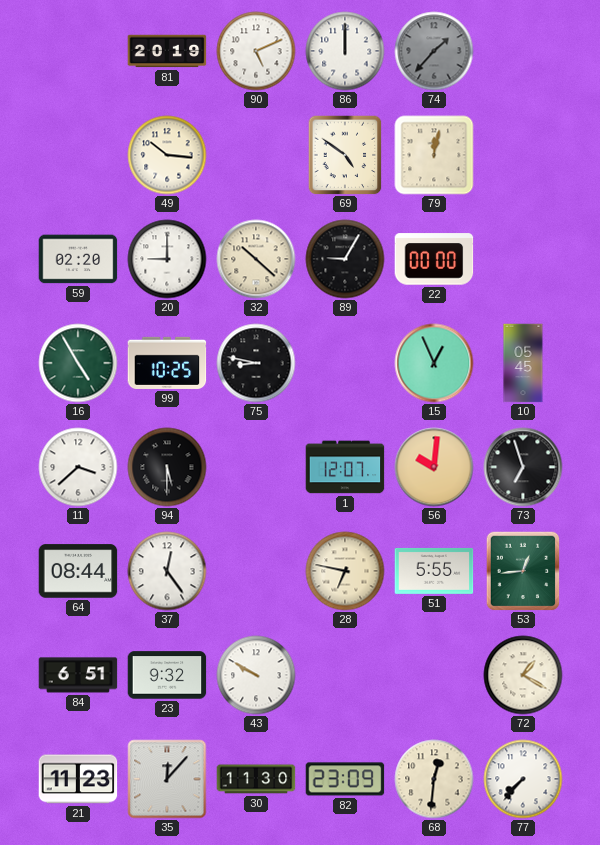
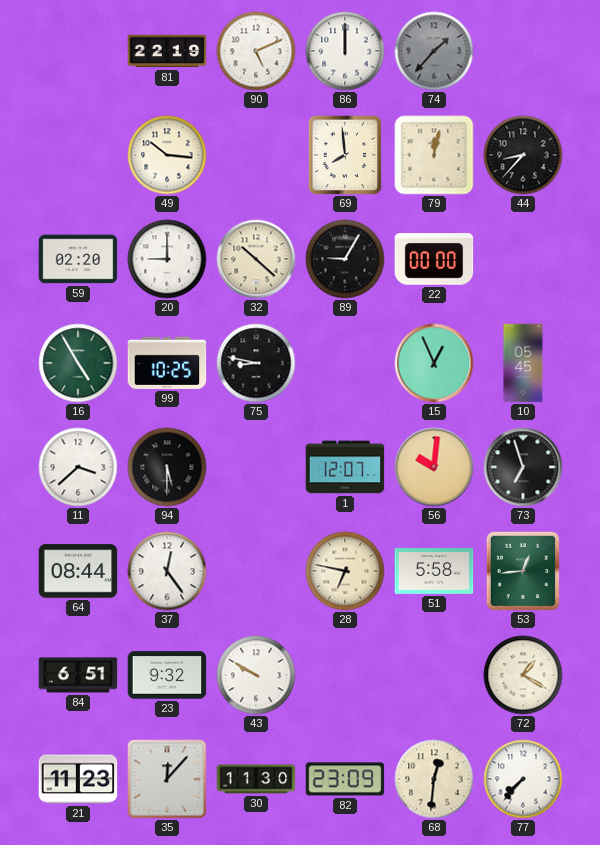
81: 20:19 -> 22:19
69: 4:51 -> 7:59
44: none -> 8:37
51: 5:55 -> 5:58
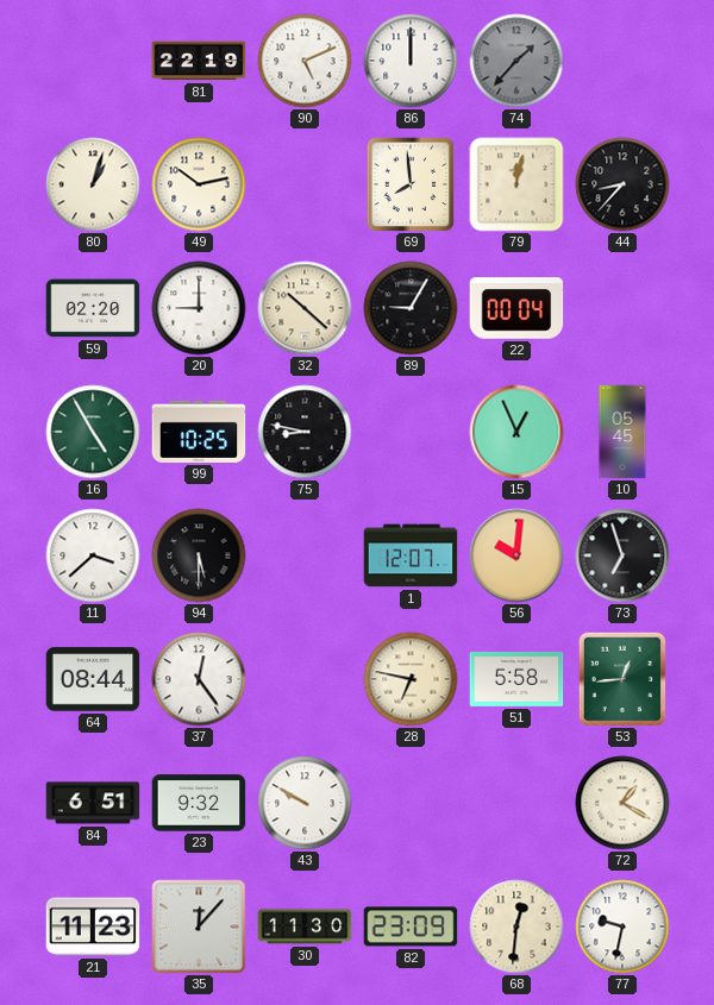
80: none -> 1:03
49: 10:16 -> 10:13
22: 00:00 -> 00:04
77: 7:37 -> 9:32
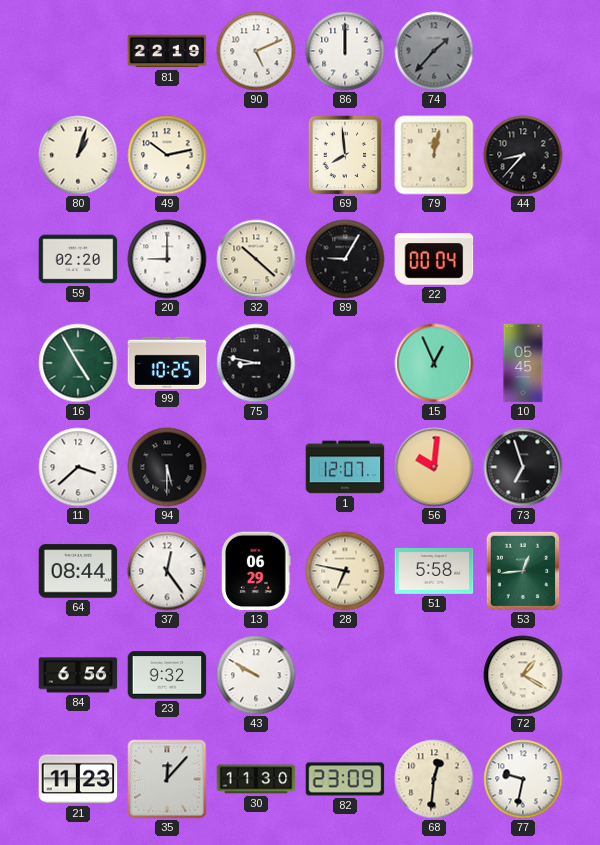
13: none -> 06:29
84: 6:51 -> 6:56
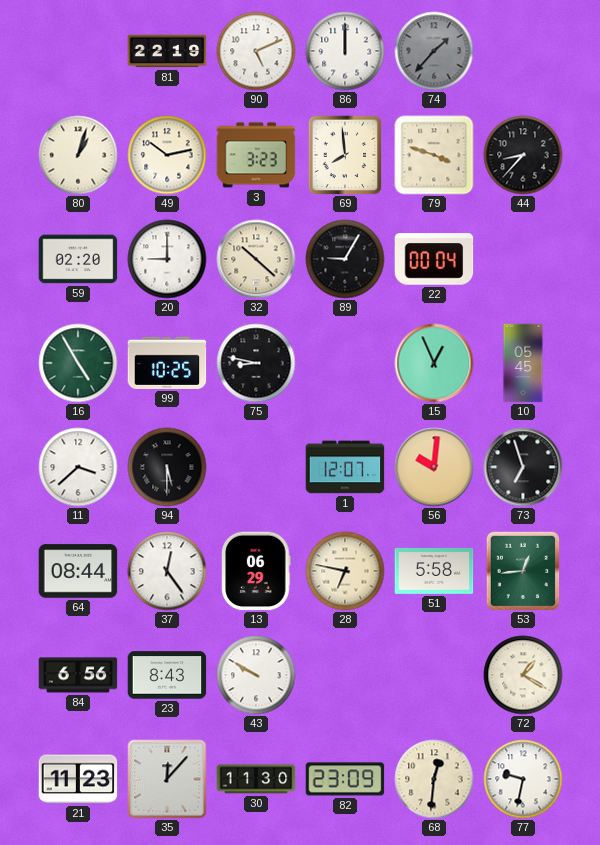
3: none -> 3:23
79: 12:02 -> 3:48
23: 9:32 -> 8:43
